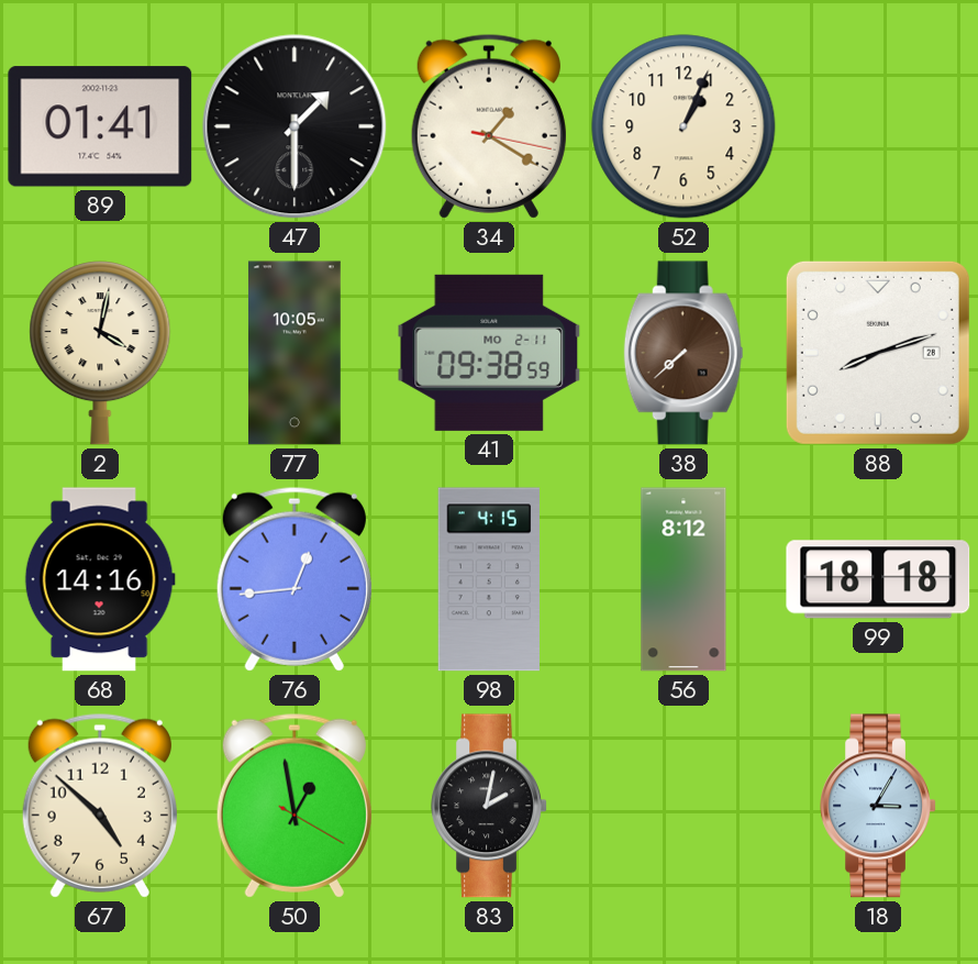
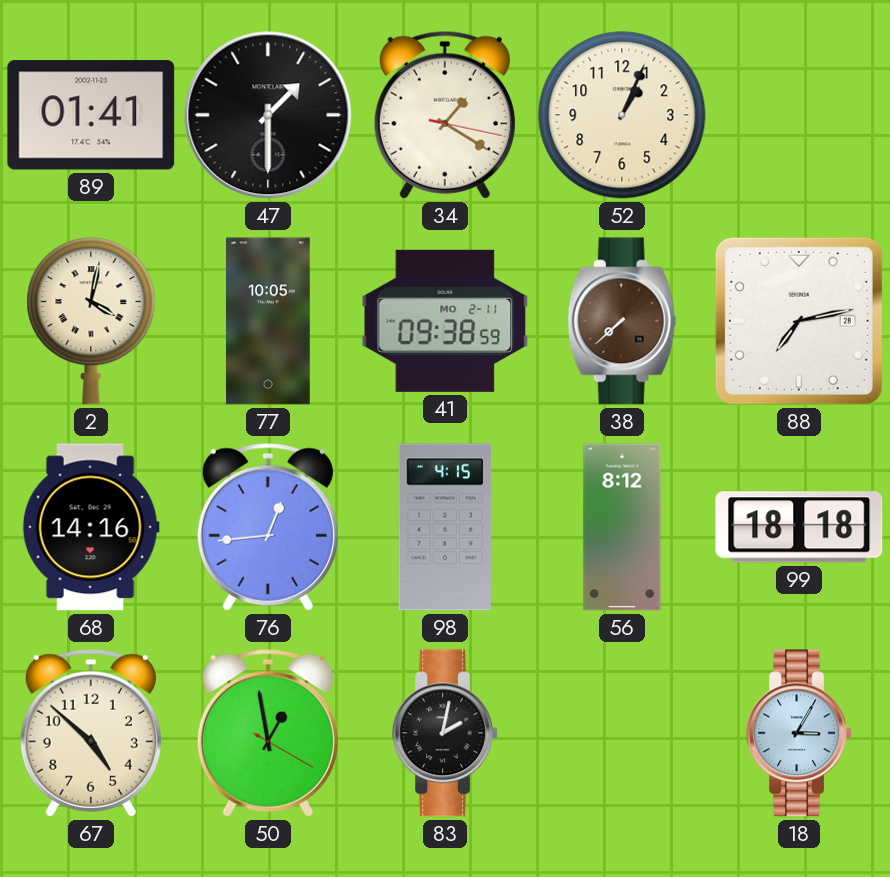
88: 8:12 -> 7:13
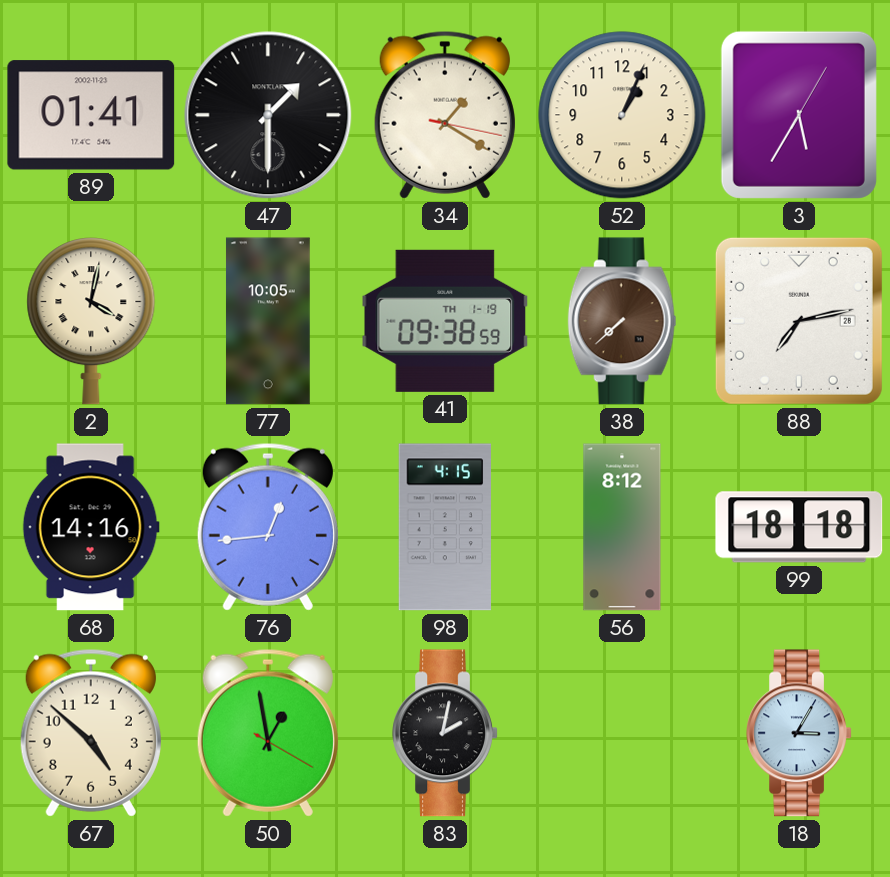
3: none -> 5:35
41 date: MO 2-11 -> TH 1-19
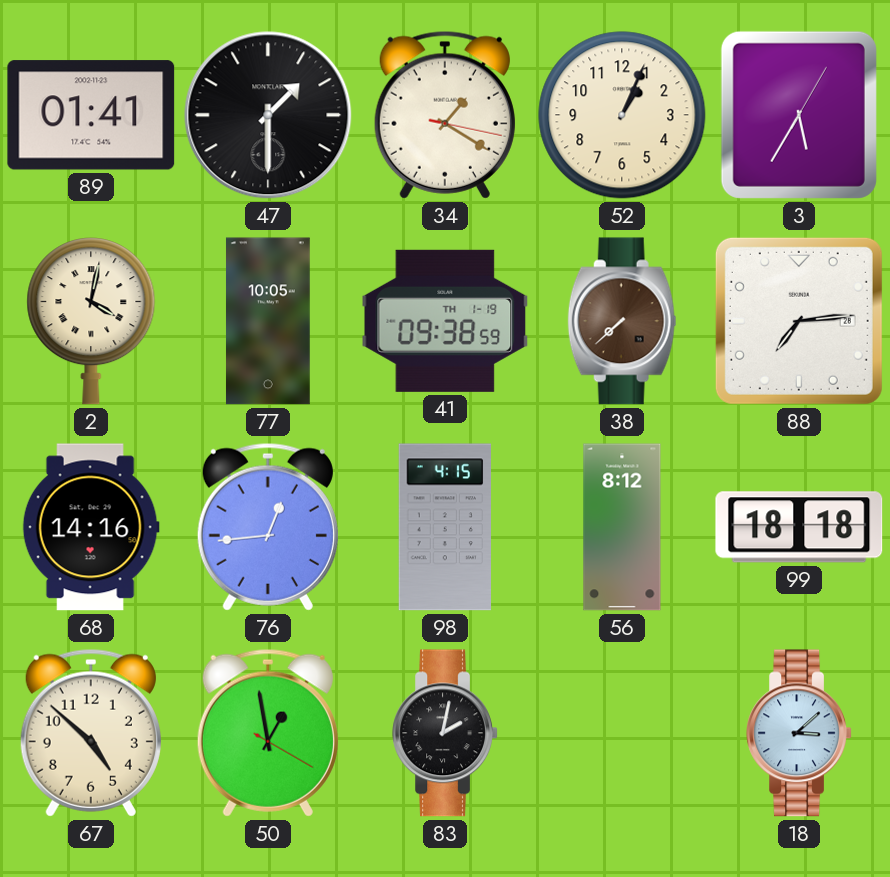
88: 7:13 -> 7:14
18: 3:05 -> 3:08
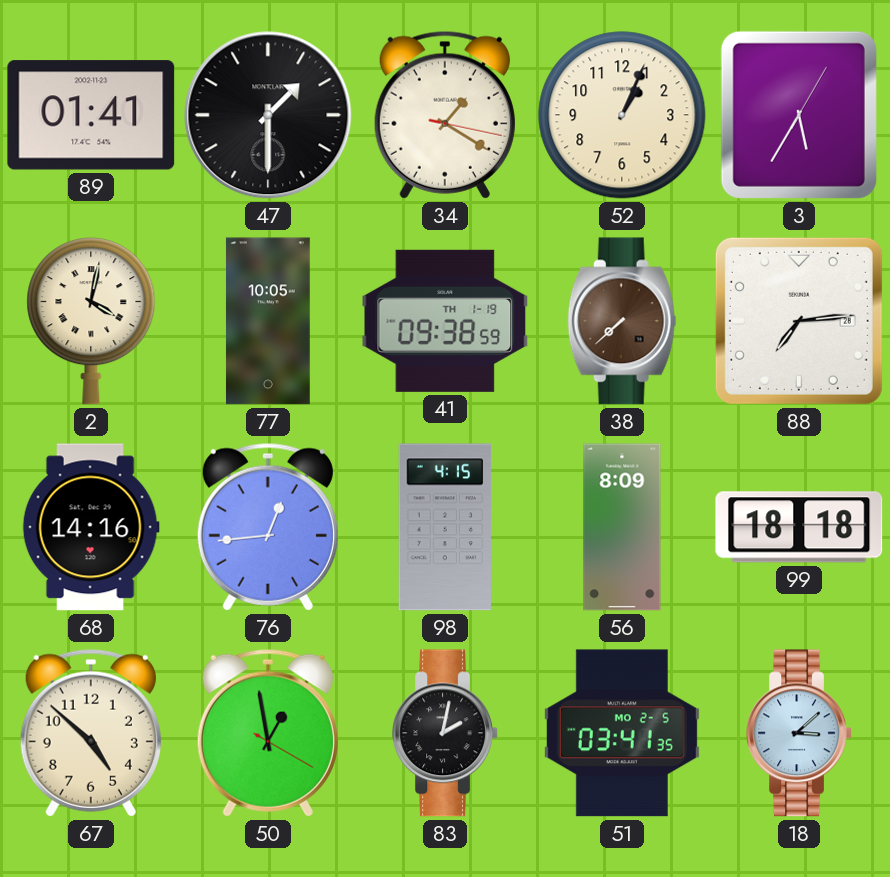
56: 8:12 -> 8:09
51: none -> 03:41
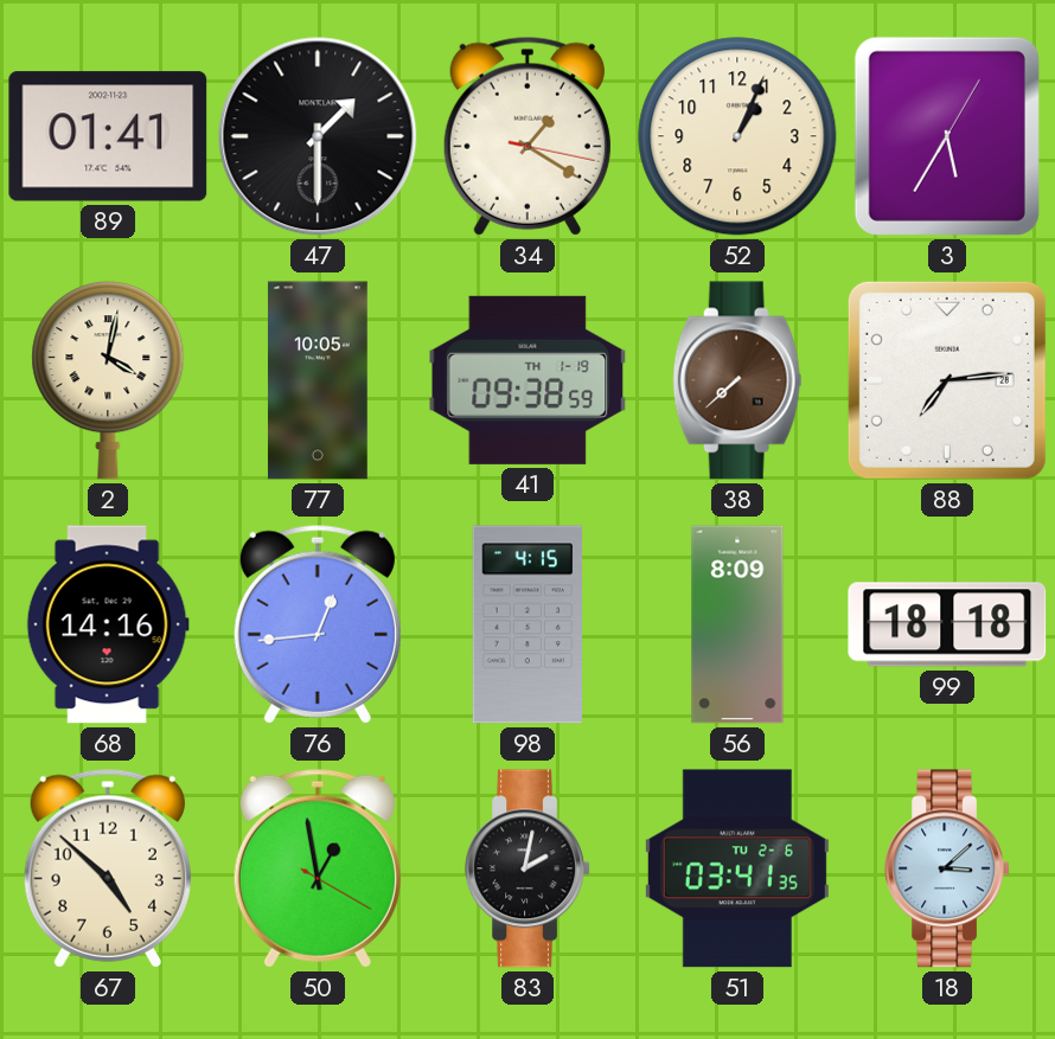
51 date: MO 2-5 -> TU 2-6
